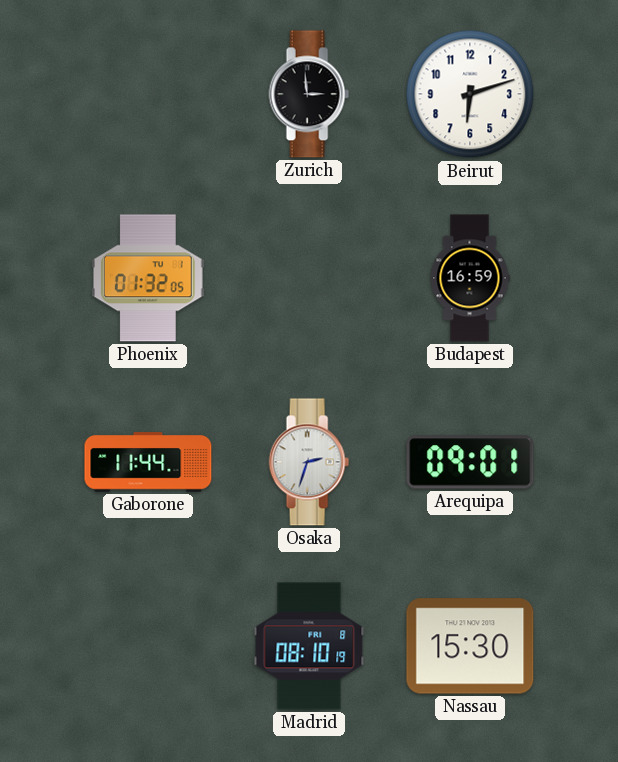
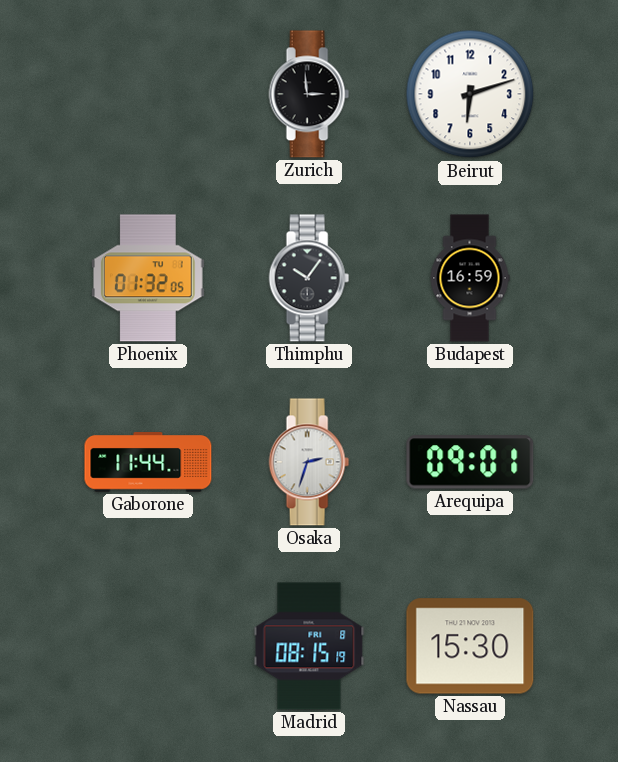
Thimphu: none -> 10:06
Madrid: 08:10 -> 08:15
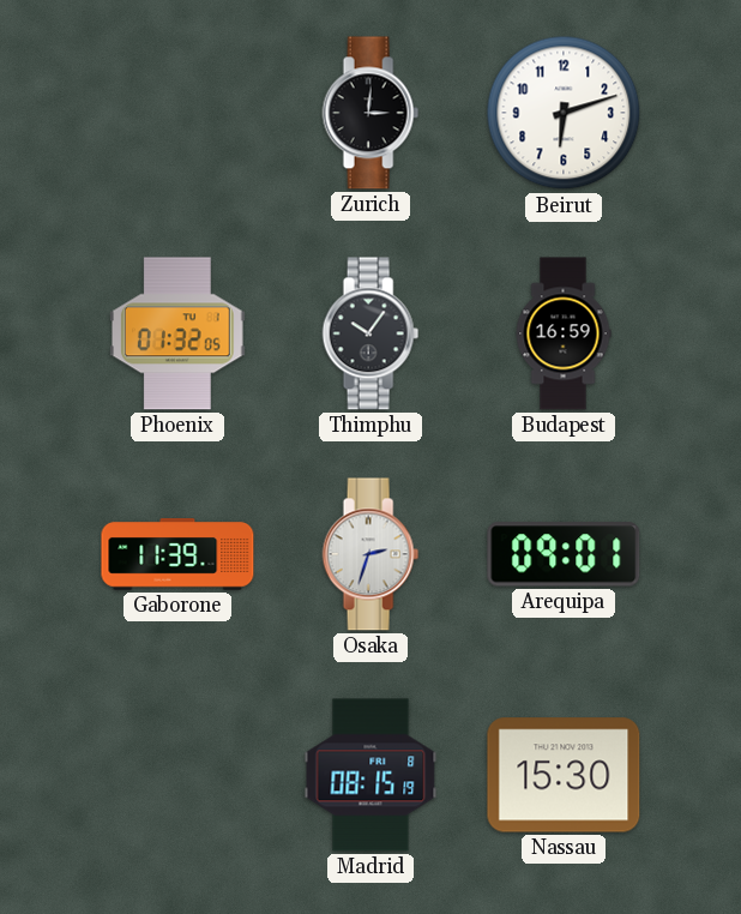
Zurich: 2:59 -> 3:01
Gaborone: 11:44 -> 11:39
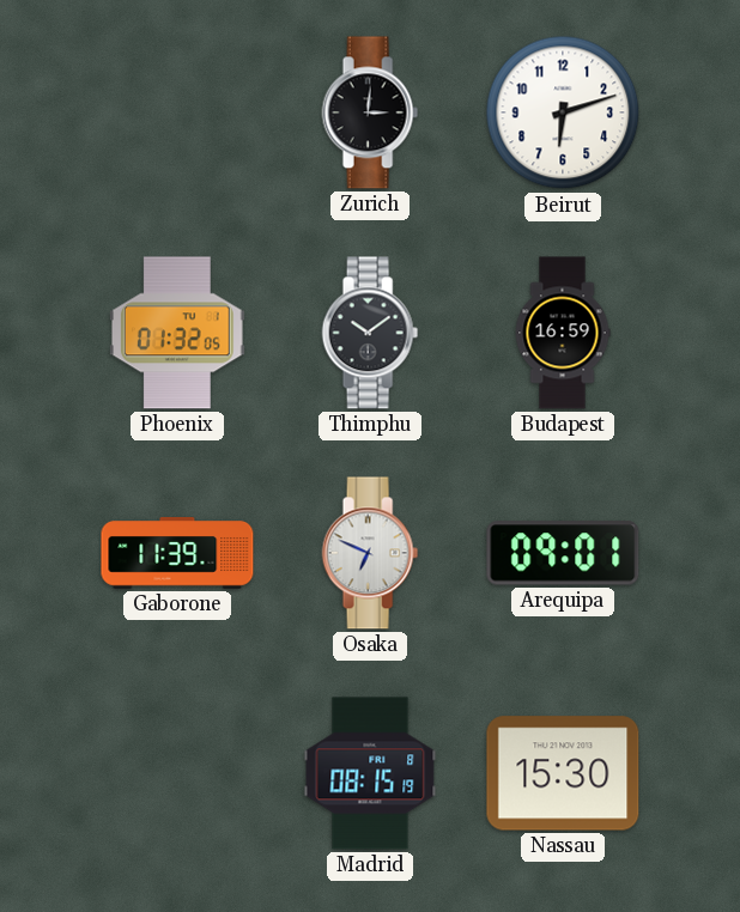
Thimphu: 10:06 -> 10:09
Osaka: 2:33 -> 6:49
